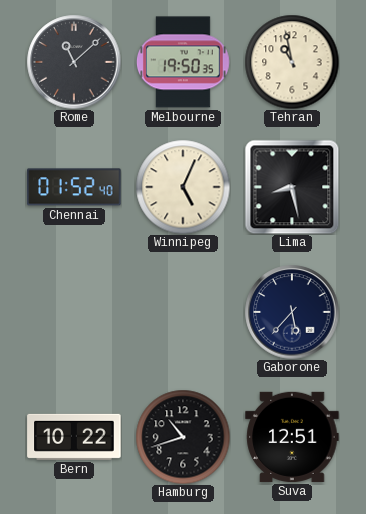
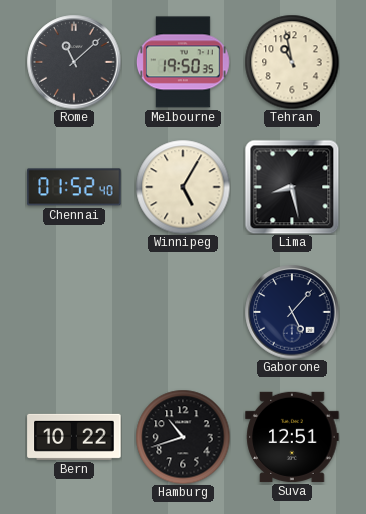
Winnipeg: 5:04 -> 5:05
Gaborone: 5:37 -> 5:07
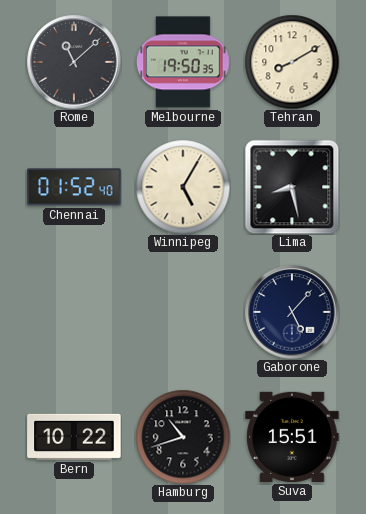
Tehran: 10:58 -> 8:10
Suva: 12:51 -> 15:51
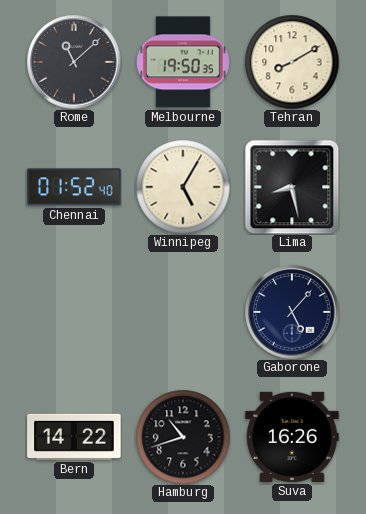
Bern: 10:22 -> 14:22
Suva: 15:51 -> 16:26
